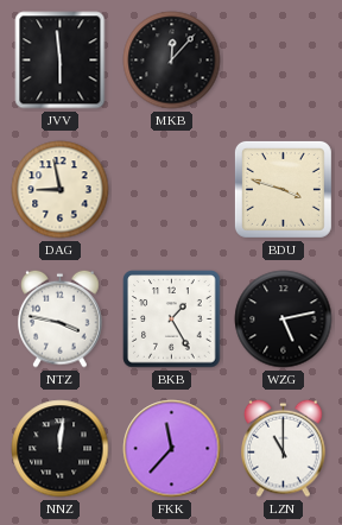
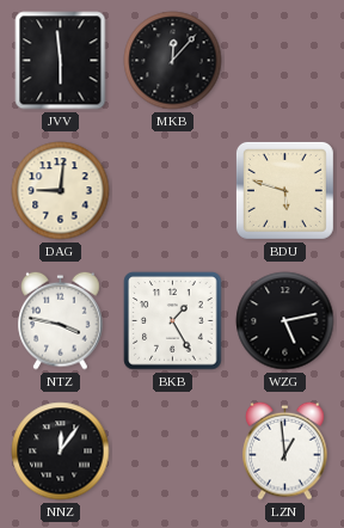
DAG: 8:58 -> 9:01
BDU: 3:48 -> 5:48
NNZ: 12:01 -> 12:06
FKK: 11:37 -> none
LZN: 11:00 -> 12:59
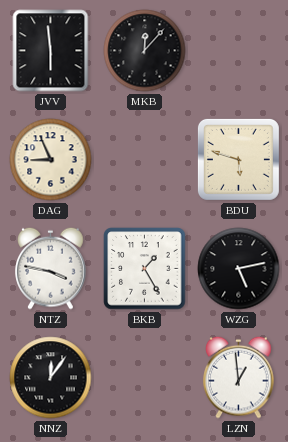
DAG: 9:01 -> 8:56
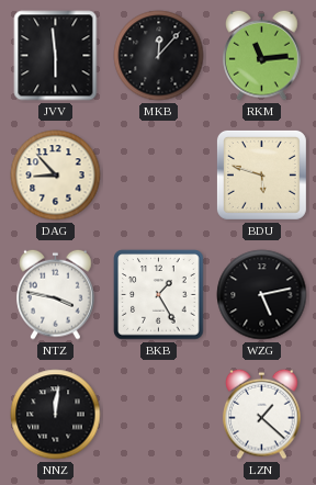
RKM: none -> 11:14
DAG: 8:56 -> 8:53
NNZ: 12:06 -> 12:01
LZN: 12:59 -> 1:22
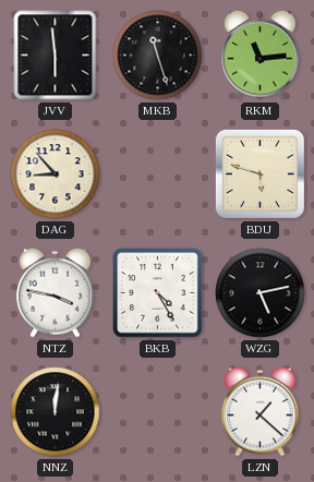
MKB: 12:07 -> 11:27
BKB: 1:25 -> 4:25
